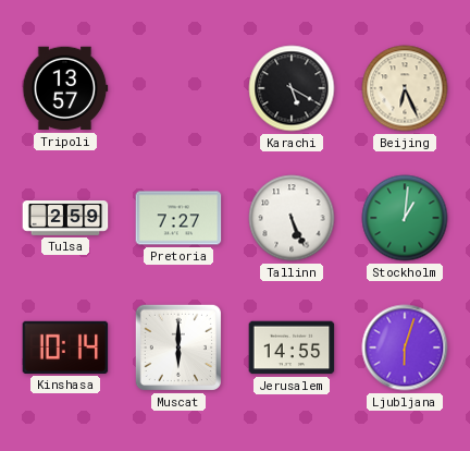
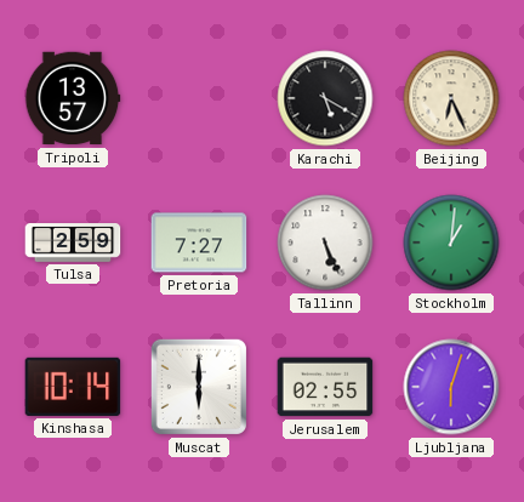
Jerusalem: 14:55 -> 02:55
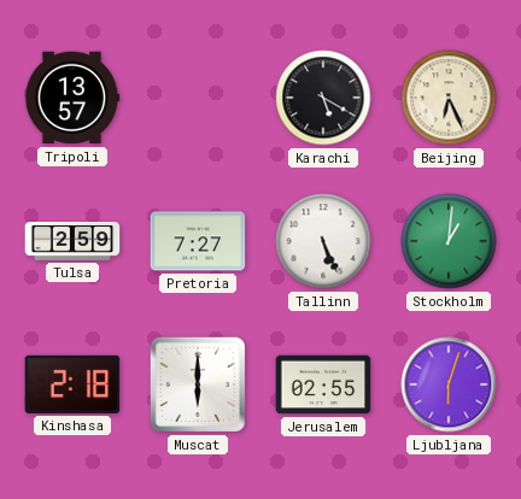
Kinshasa: 10:14 -> 2:18
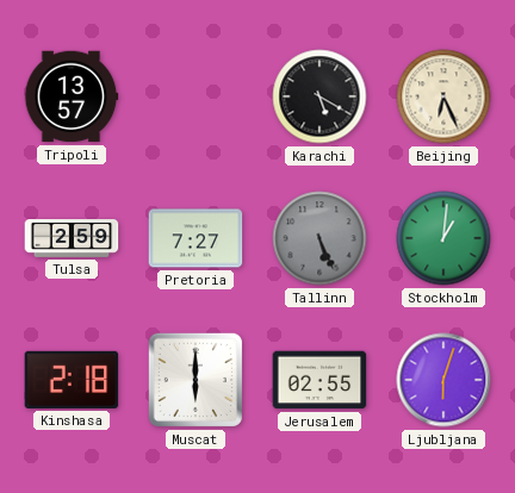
Tallinn dial: white -> grey
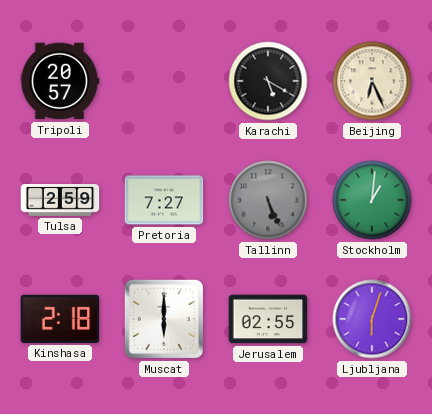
Tripoli: 13:57 -> 20:57
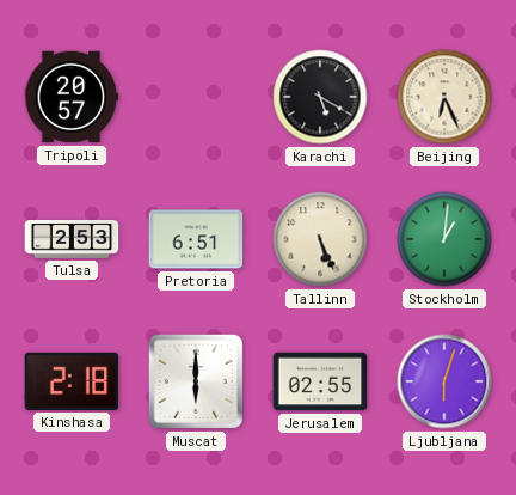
Tulsa: 2:59 -> 2:53
Pretoria: 7:27 -> 6:51
Tallinn dial: grey -> cream
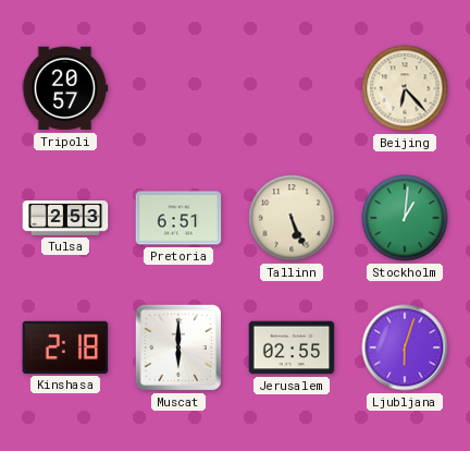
Karachi: 5:20 -> none
Beijing: 6:26 -> 6:23
